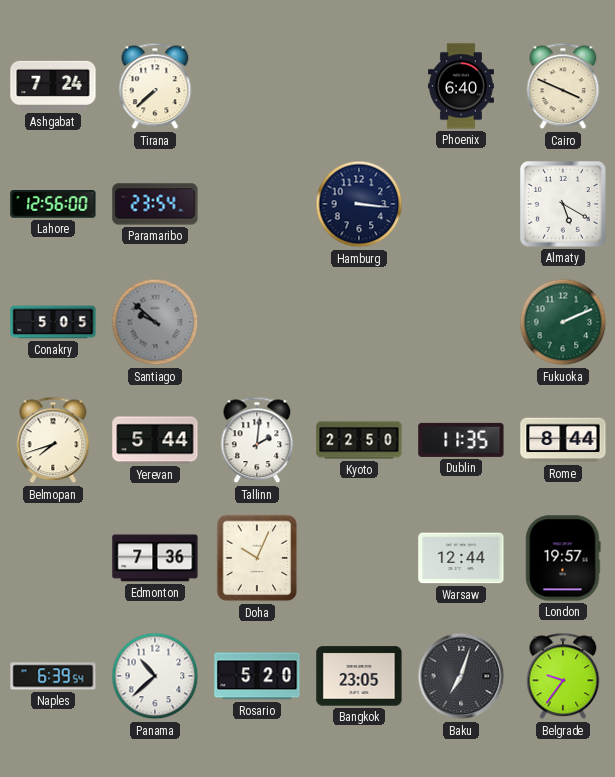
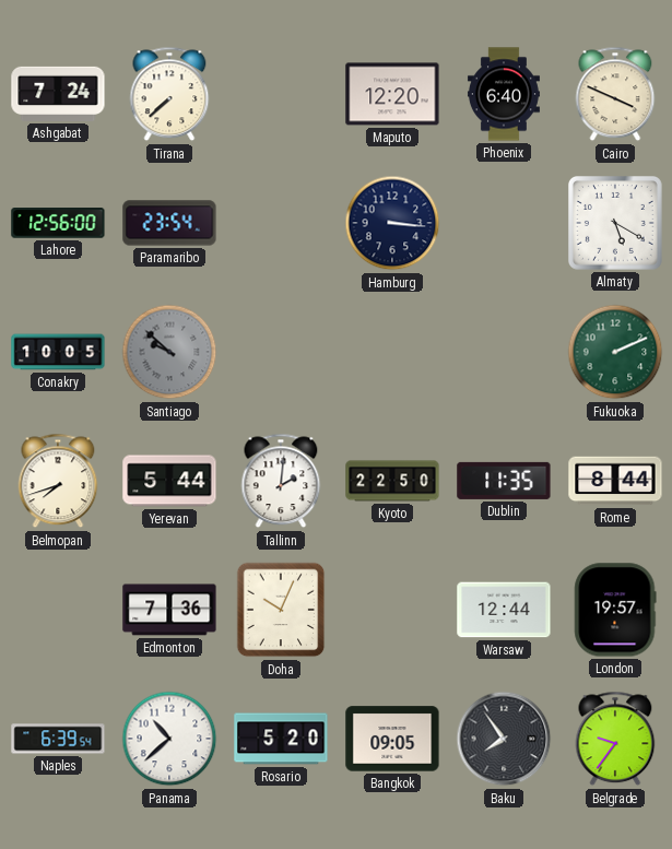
Maputo: none -> 12:20
Conakry: 5:05 -> 10:05
Bangkok: 23:05 -> 09:05
Baku: 7:03 -> 7:54
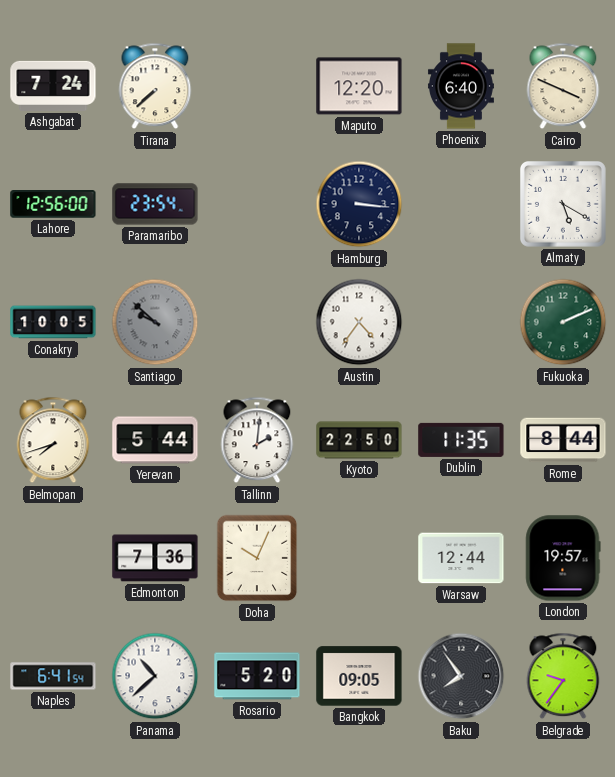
Austin: none -> 4:36
Naples: 6:39 -> 6:41
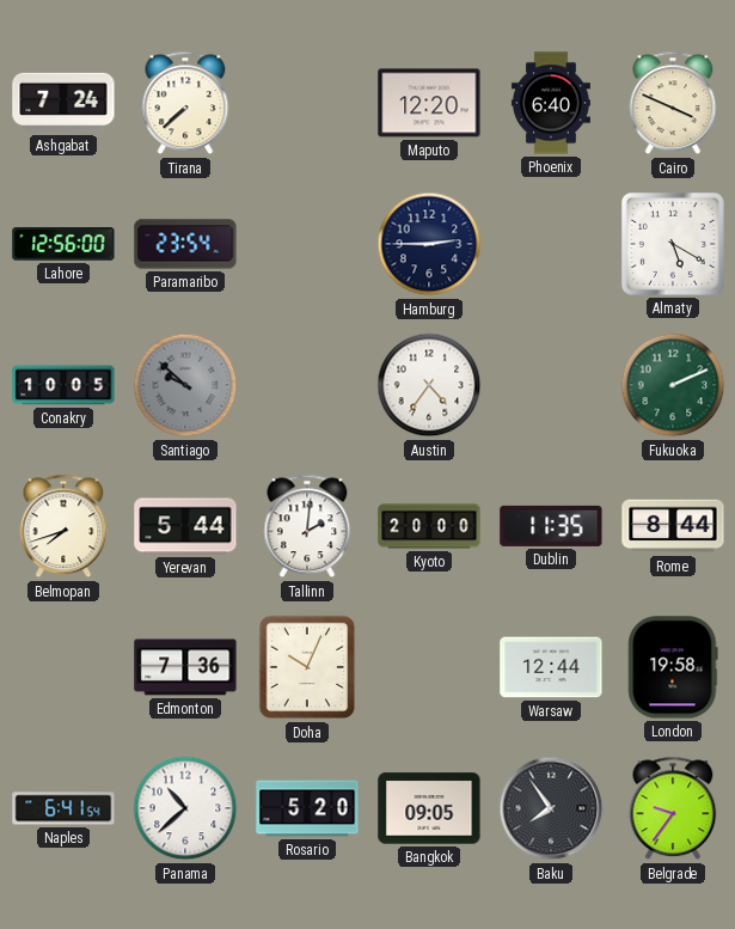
Hamburg: 3:16 -> 2:45
Kyoto: 22:50 -> 20:00
London: 19:57 -> 19:58
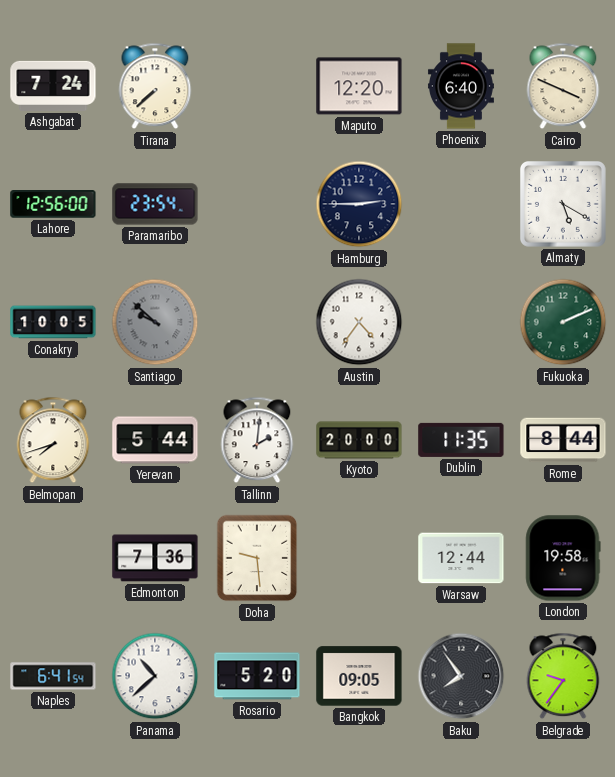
Doha: 10:04 -> 9:29
